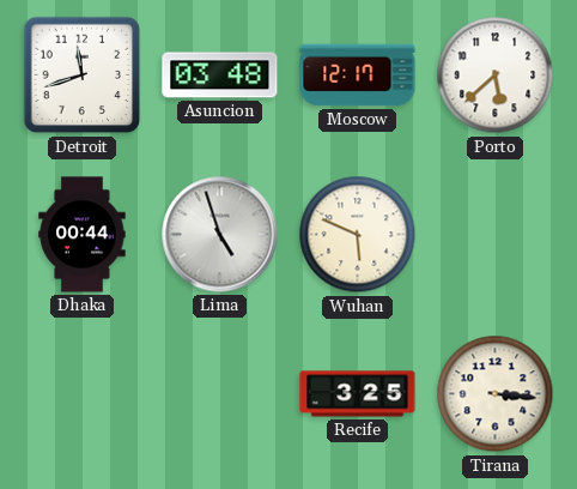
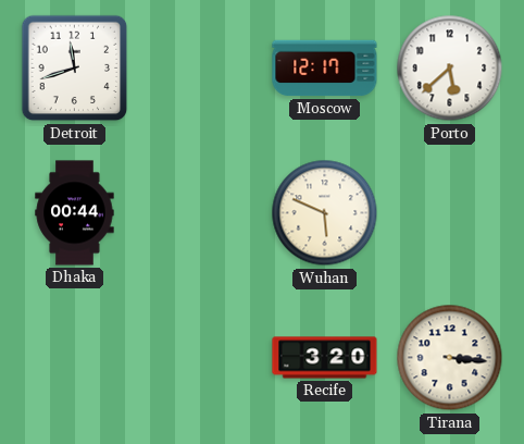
Asuncion: 03:48 -> none
Lima: 4:57 -> none
Recife: 3:25 -> 3:20
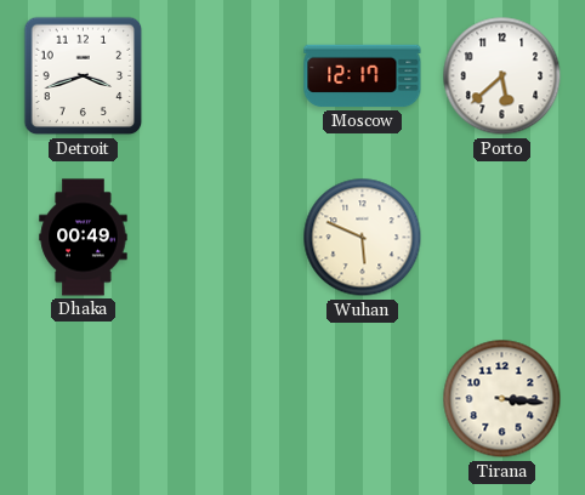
Detroit: 11:42 -> 3:42
Dhaka: 00:44 -> 00:49
Recife: 3:20 -> none
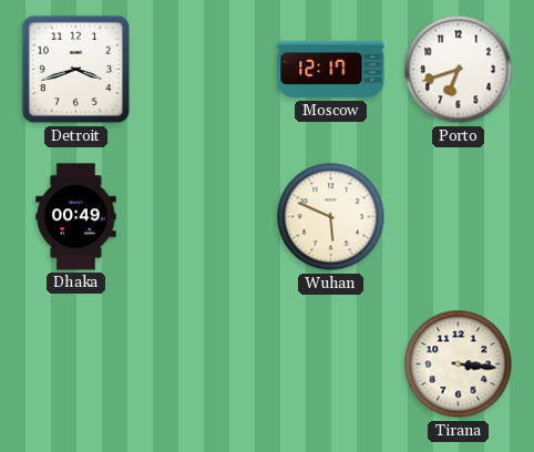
Porto: 5:38 -> 6:42
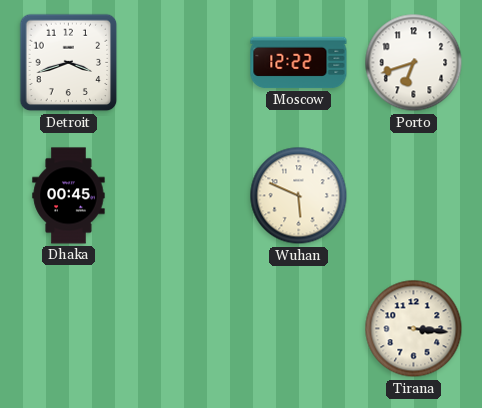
Moscow: 12:17 -> 12:22
Dhaka: 00:49 -> 00:45
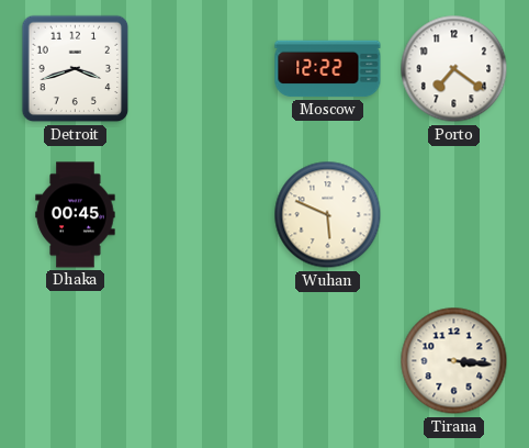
Porto: 6:42 -> 7:21
